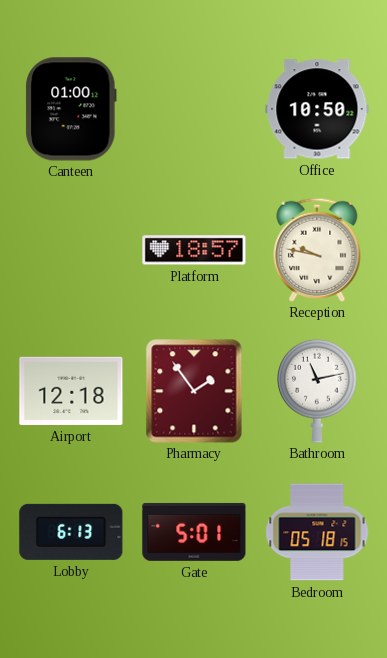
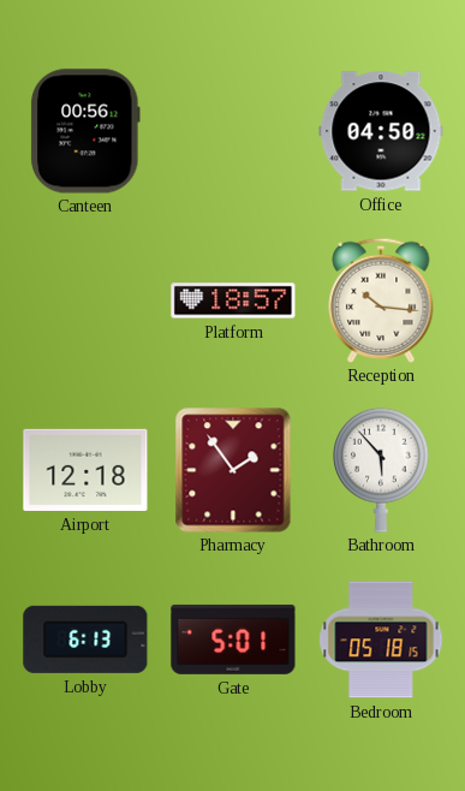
Canteen: 01:00 -> 00:56
Office: 10:50 -> 04:50
Reception: 9:47 -> 10:16
Bathroom: 11:13 -> 5:53
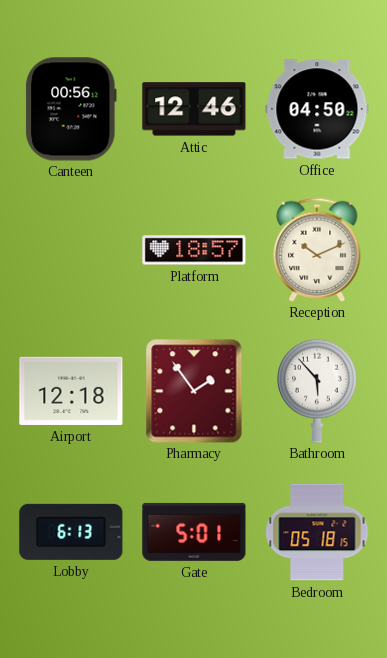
Attic: none -> 12:46
Reception: 10:16 -> 10:11
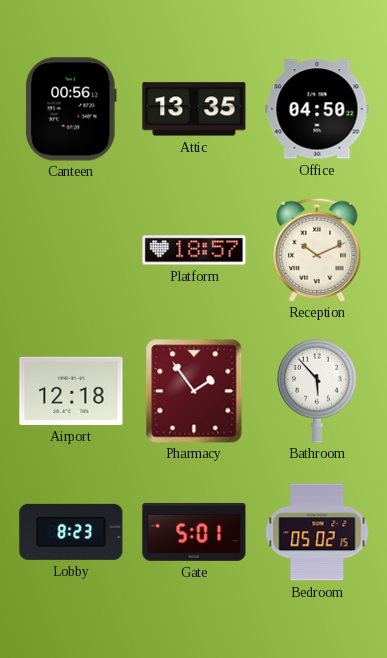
Attic: 12:46 -> 13:35
Lobby: 6:13 -> 8:23
Bedroom: 05:18 -> 05:02
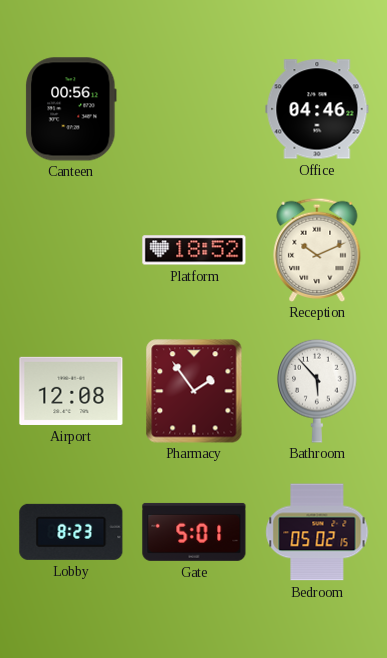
Attic: 13:35 -> none
Office: 04:50 -> 04:46
Platform: 18:57 -> 18:52
Airport: 12:18 -> 12:08
